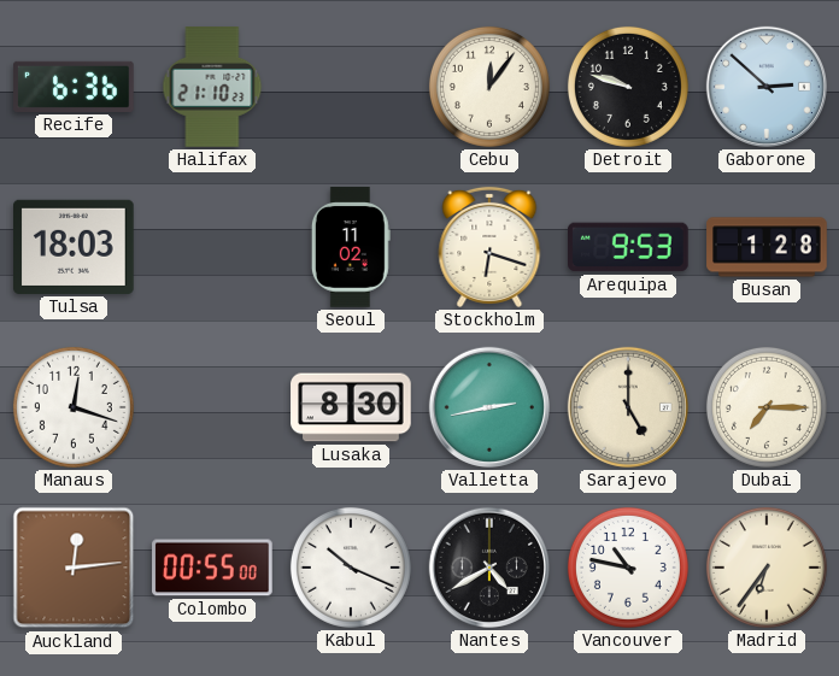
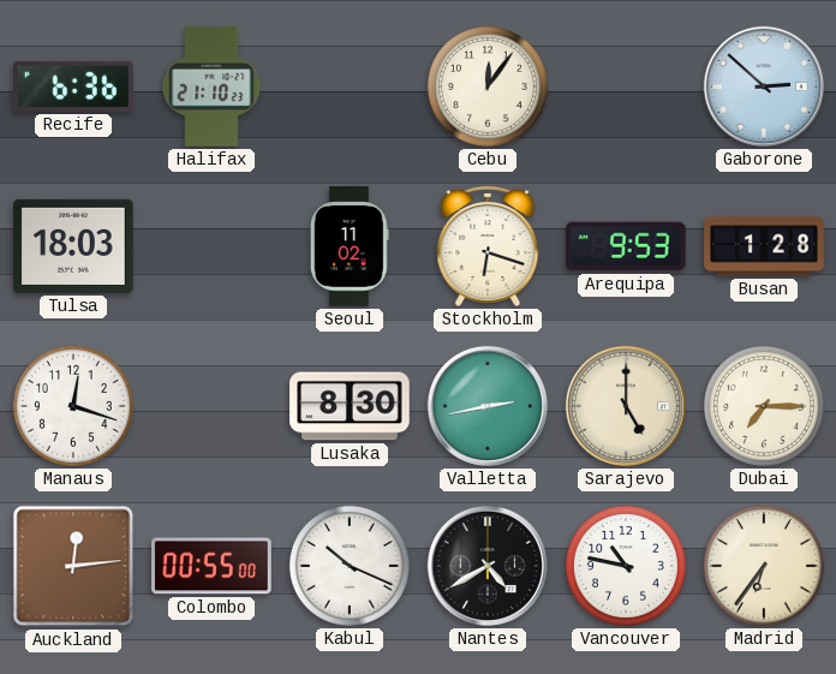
Detroit: 9:48 -> none
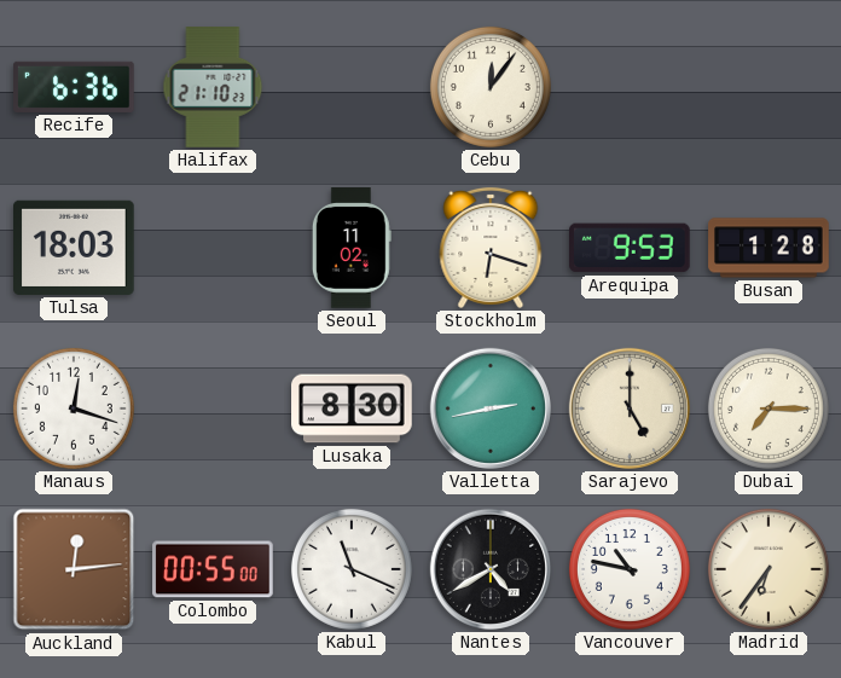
Gaborone: 2:52 -> none
Kabul: 10:19 -> 11:19
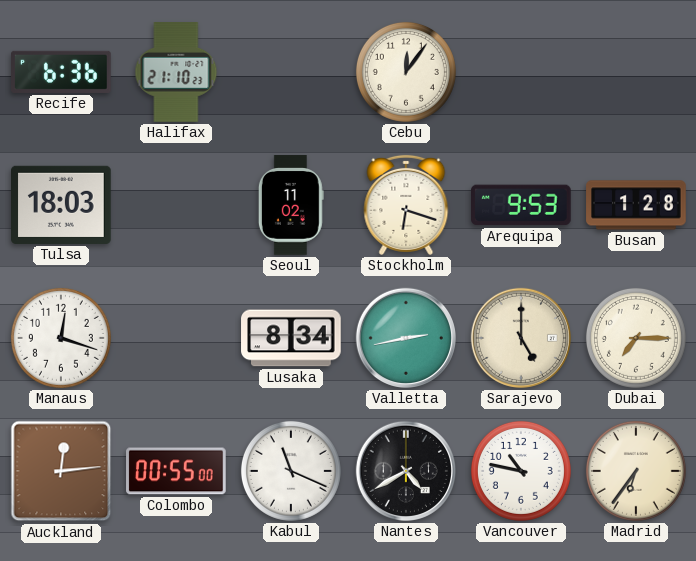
Lusaka: 8:30 -> 8:34
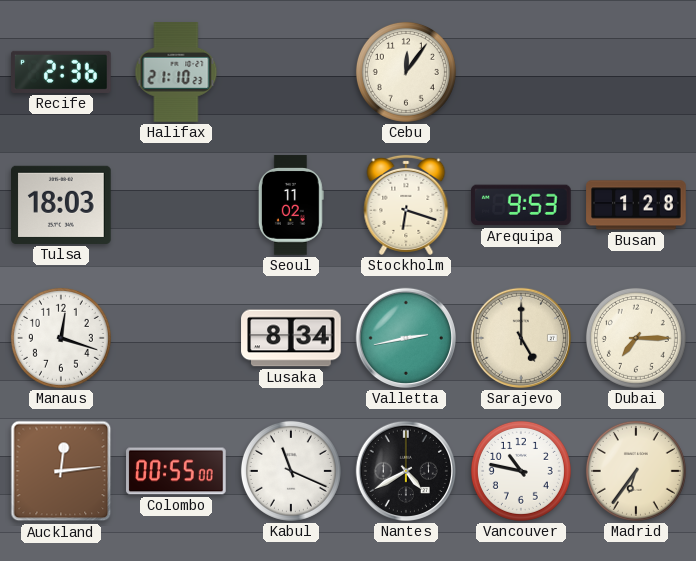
Recife: 6:36 -> 2:36
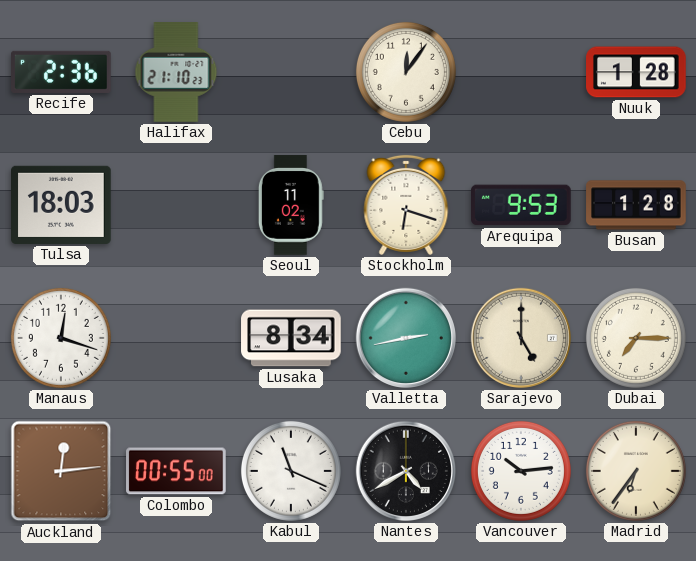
Nuuk: none -> 1:28
Vancouver: 10:47 -> 10:14
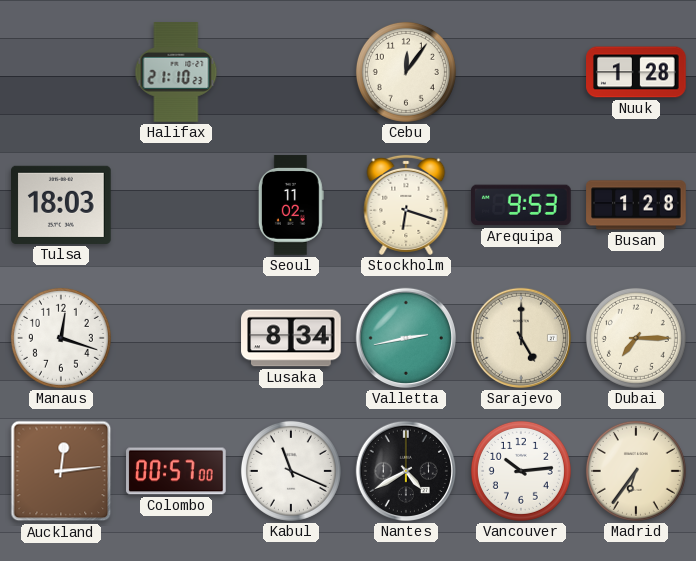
Recife: 2:36 -> none
Colombo: 00:55 -> 00:57
